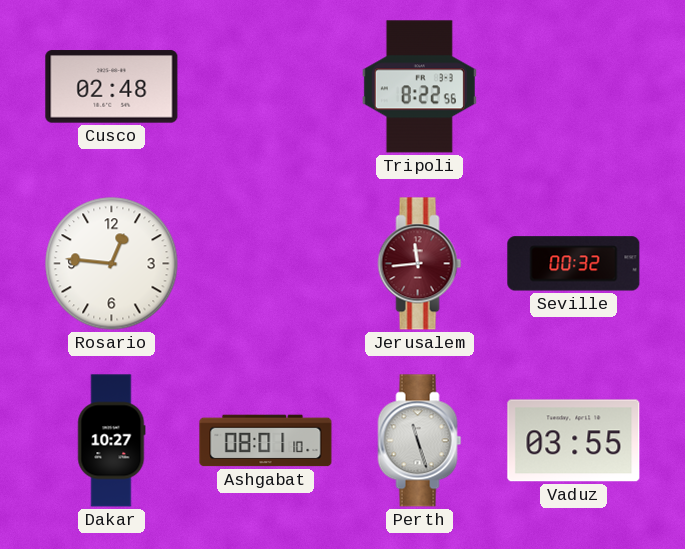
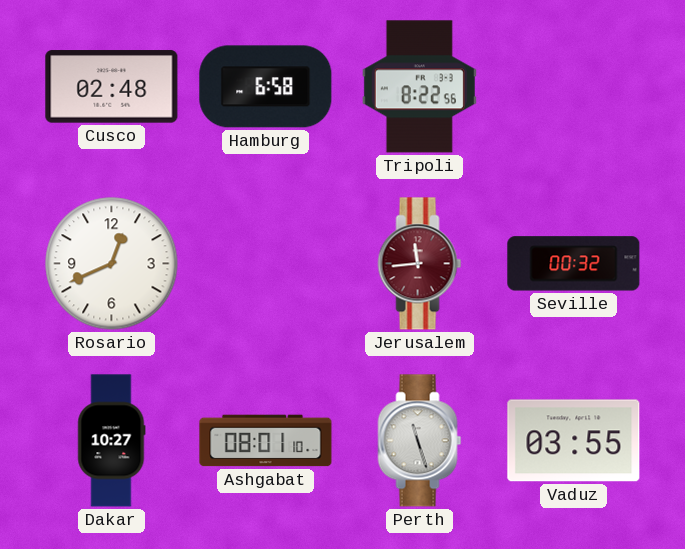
Hamburg: none -> 6:58
Rosario: 12:46 -> 12:41
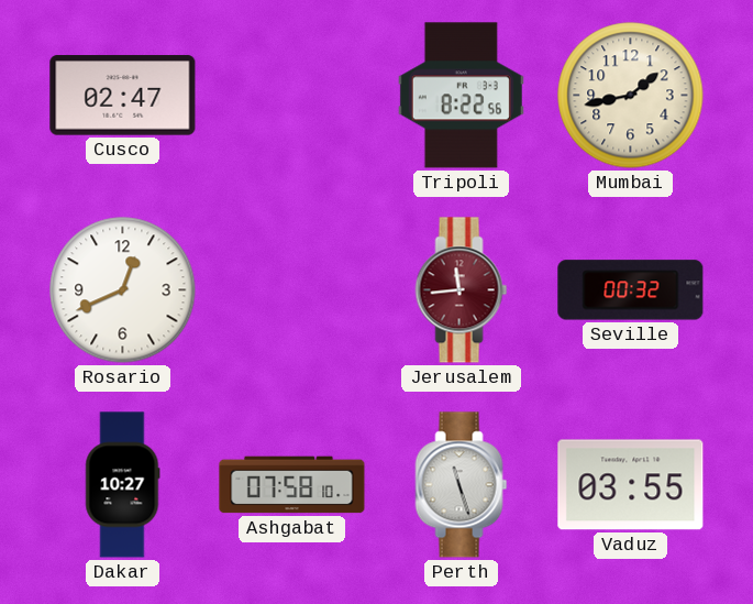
Cusco: 02:48 -> 02:47
Hamburg: 6:58 -> none
Mumbai: none -> 1:43
Ashgabat: 08:01 -> 07:58
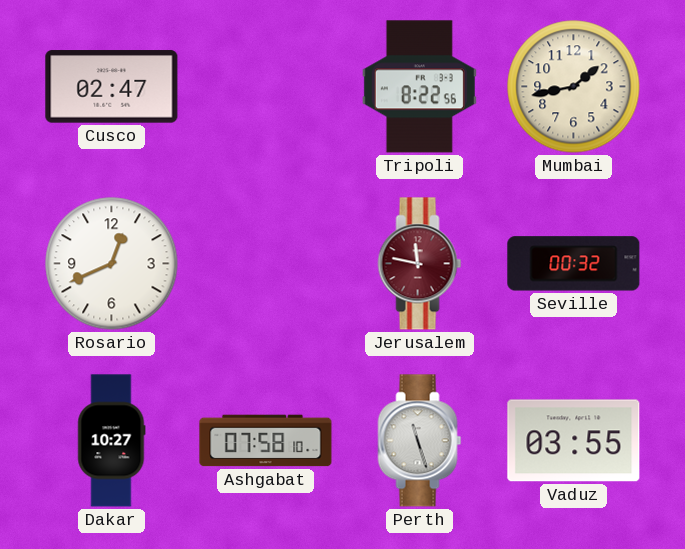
Jerusalem: 11:44 -> 11:47
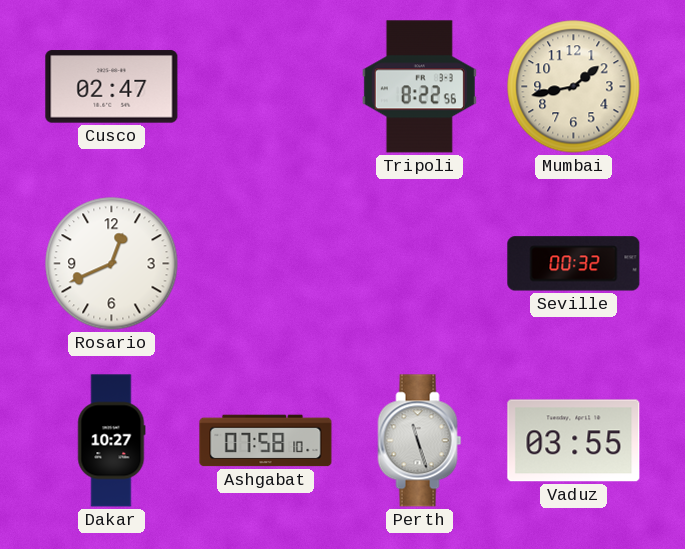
Jerusalem: 11:47 -> none
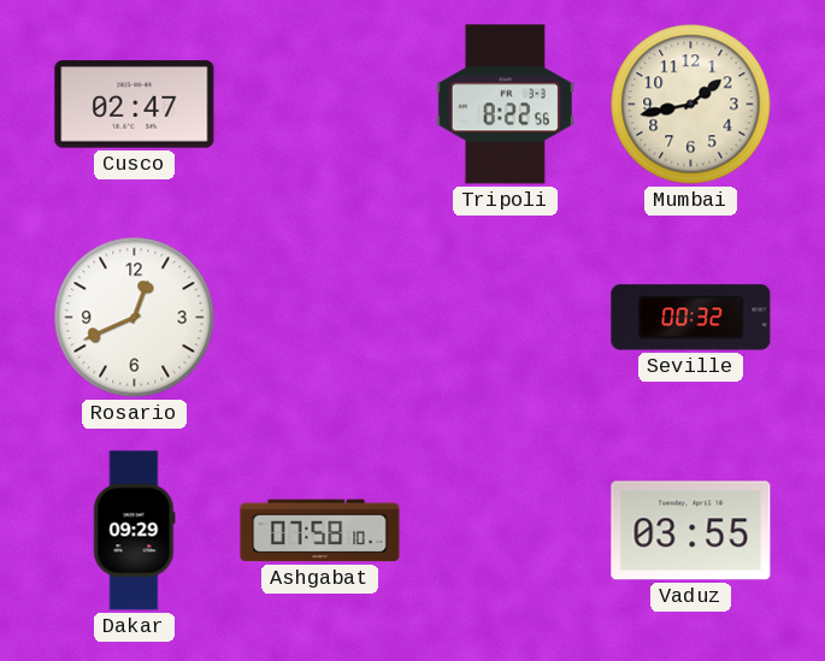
Dakar: 10:27 -> 09:29
Perth: 11:27 -> none
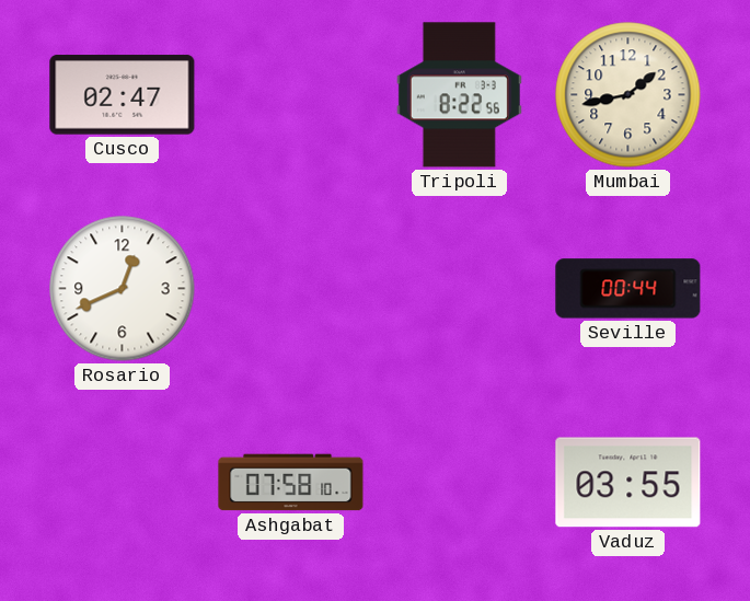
Seville: 00:32 -> 00:44
Dakar: 09:29 -> none
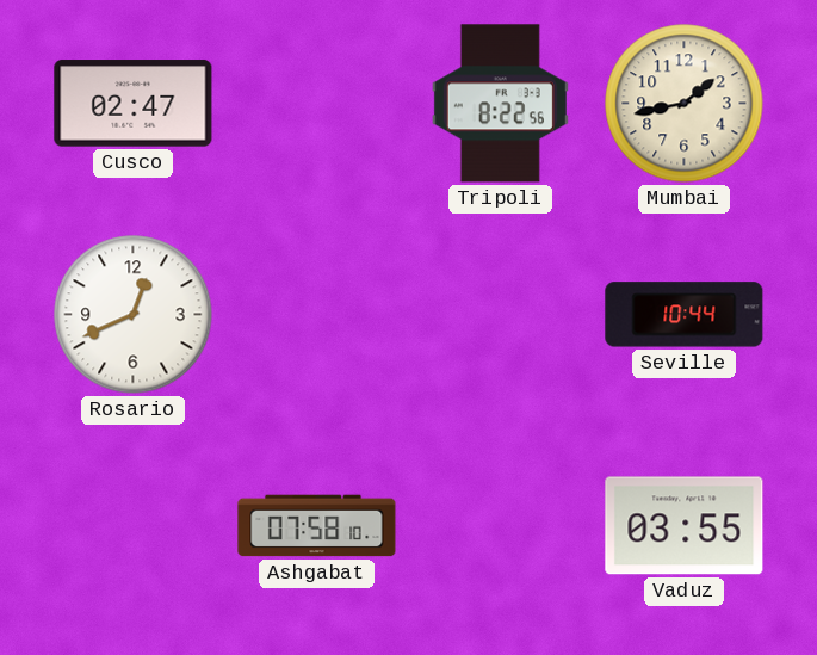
Seville: 00:44 -> 10:44
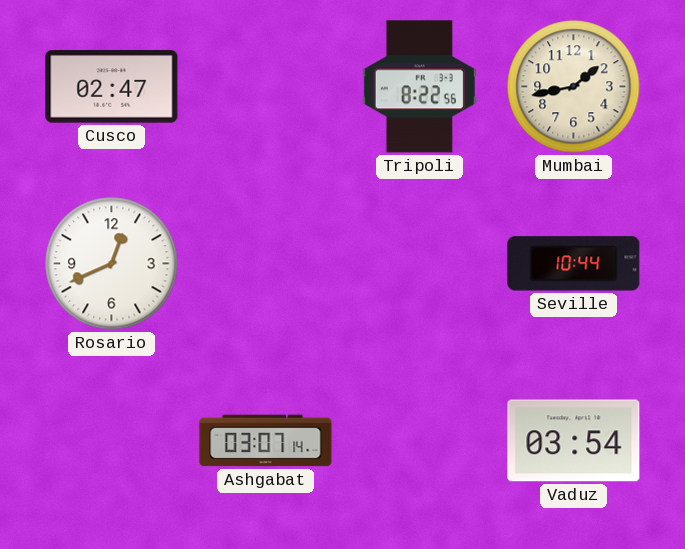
Ashgabat: 07:58 -> 03:07
Vaduz: 03:55 -> 03:54
